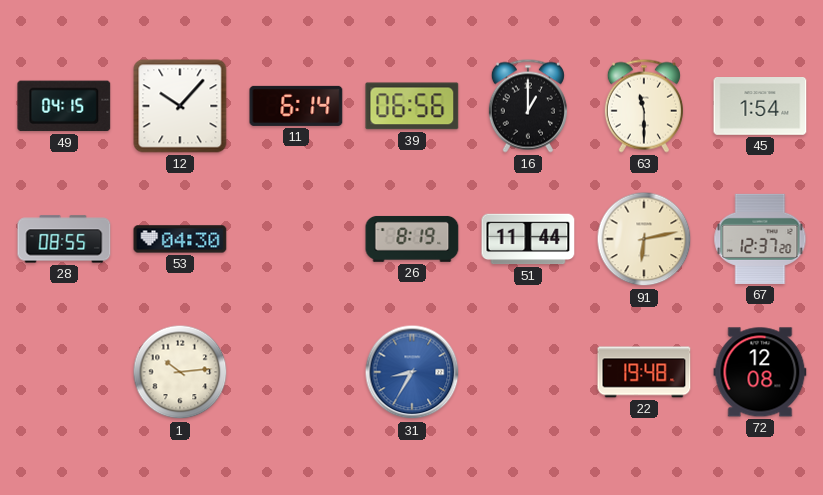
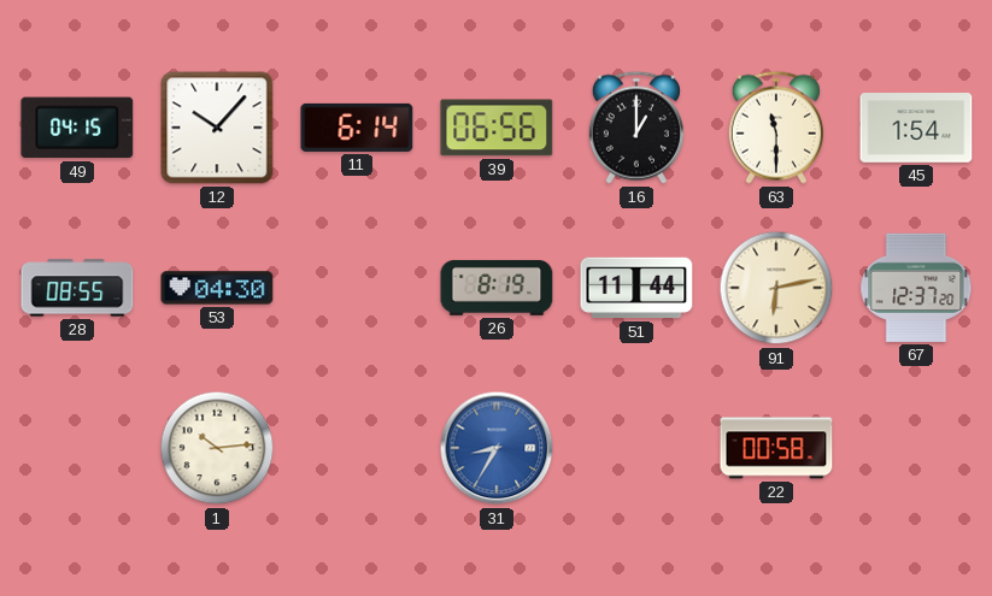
22: 19:48 -> 00:58
72: 12:08 -> none
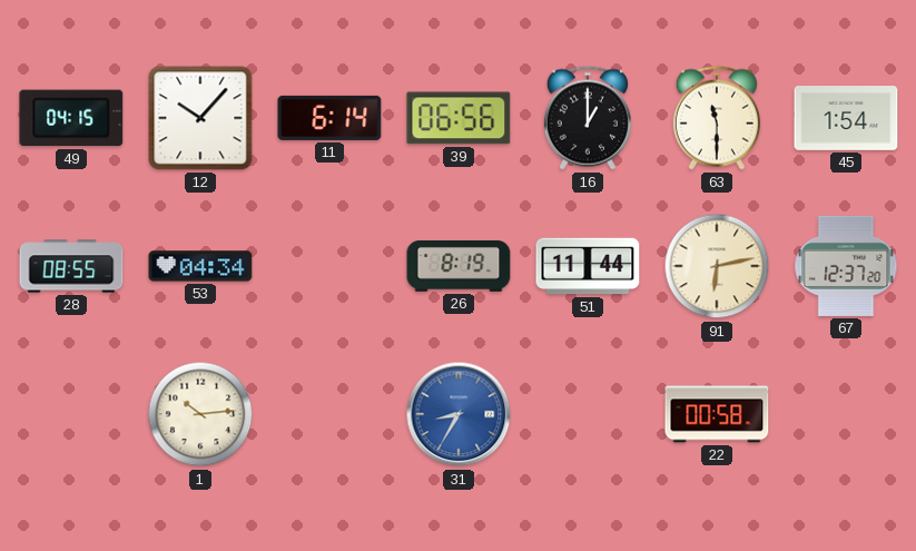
53: 04:30 -> 04:34
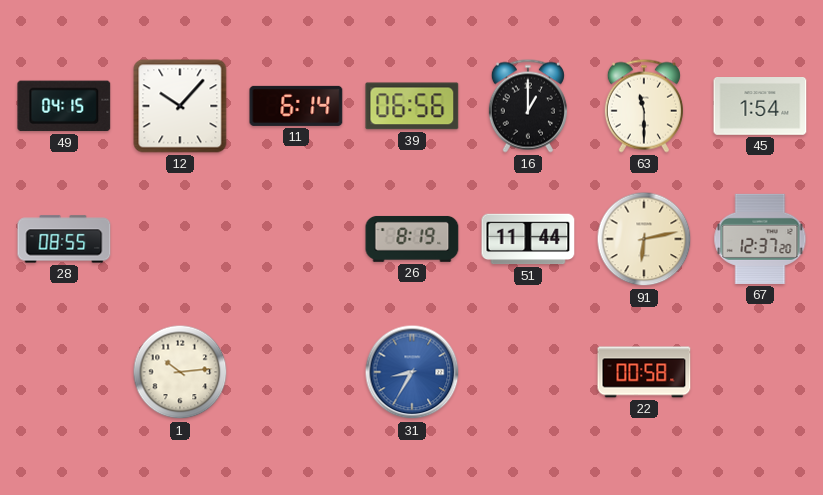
53: 04:34 -> none
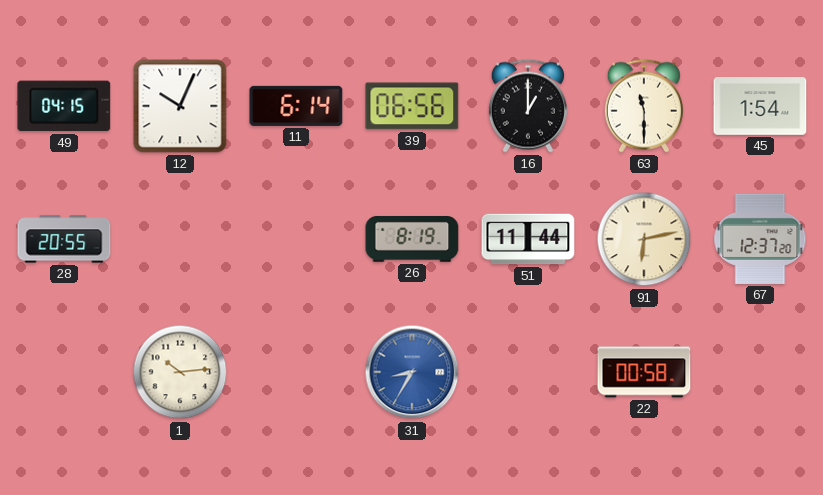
12: 10:07 -> 10:04
28: 08:55 -> 20:55
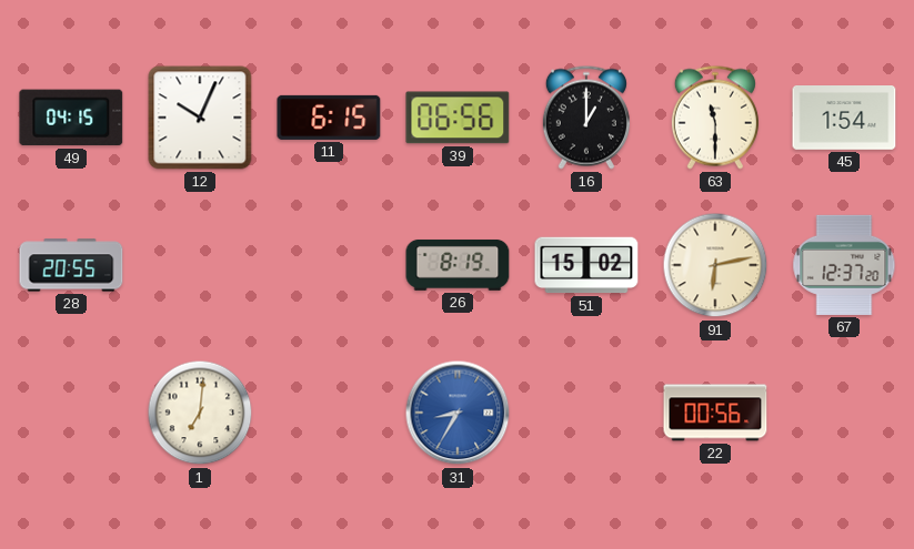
11: 6:14 -> 6:15
51: 11:44 -> 15:02
1: 10:14 -> 7:01
22: 00:58 -> 00:56
